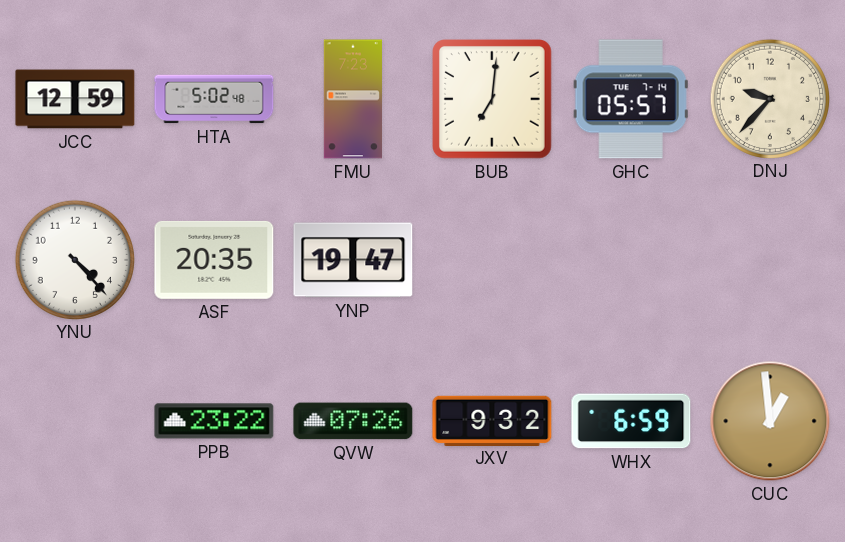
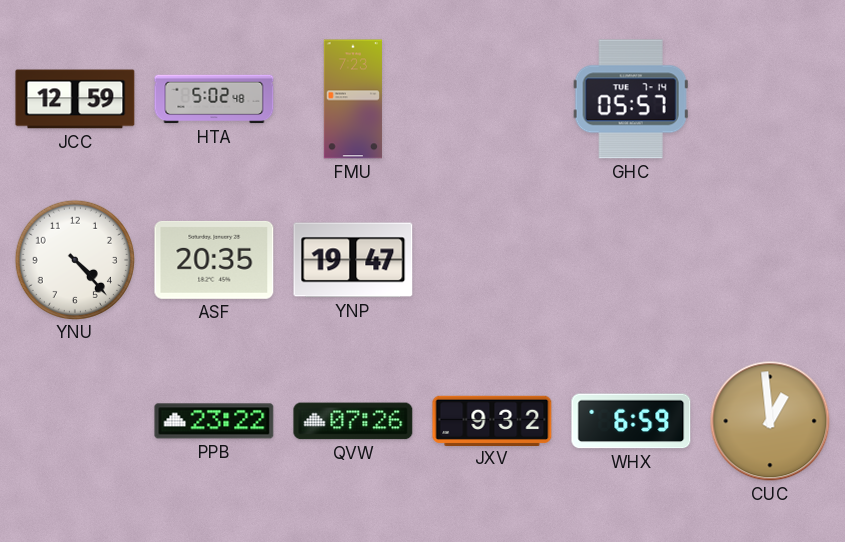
BUB: 7:01 -> none
DNJ: 9:37 -> none
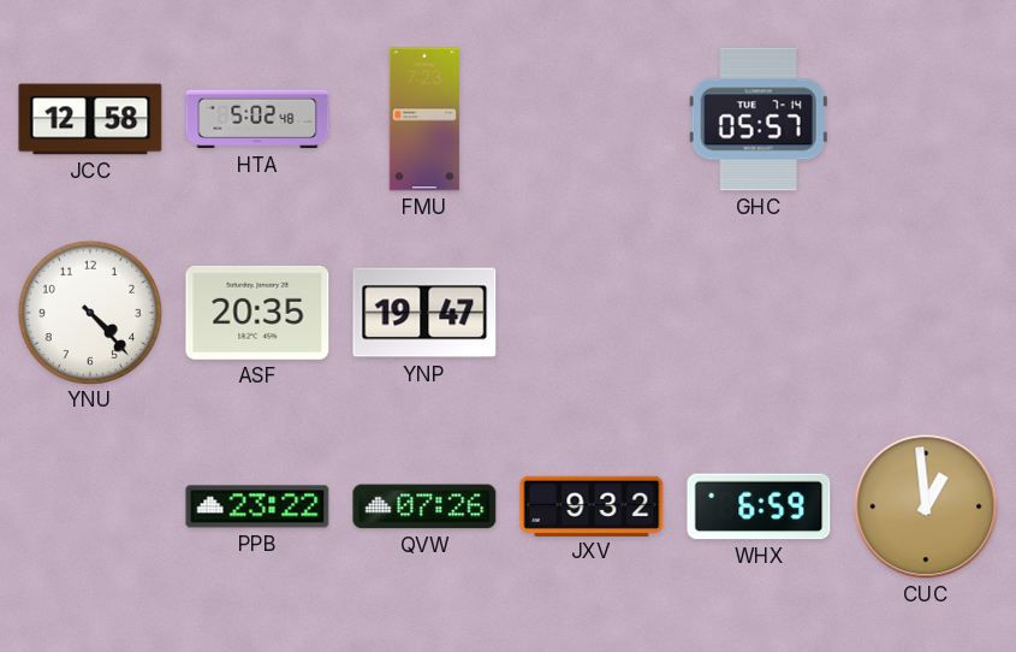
JCC: 12:59 -> 12:58
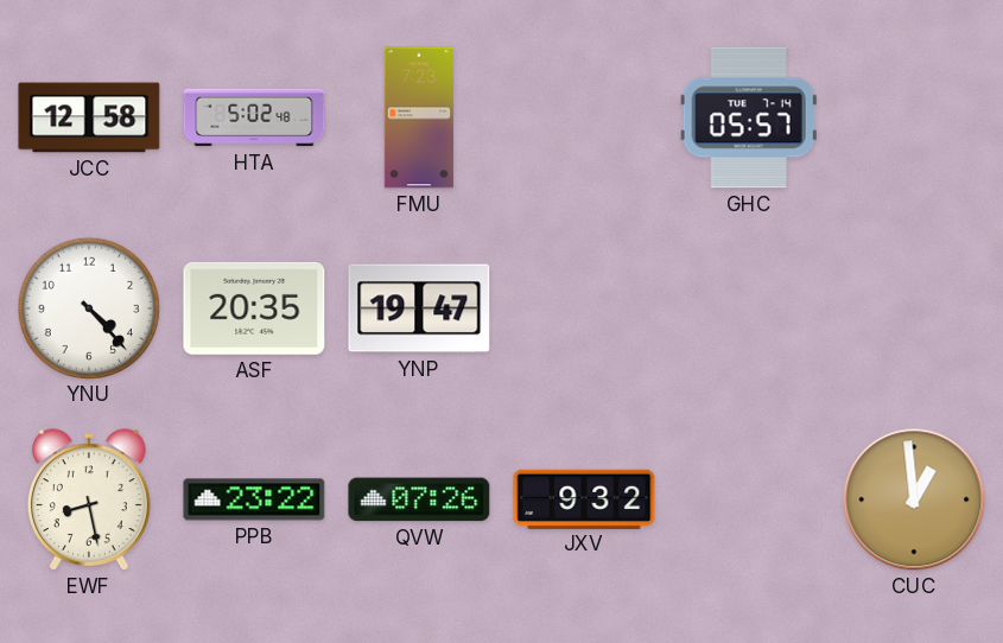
EWF: none -> 8:28
WHX: 6:59 -> none
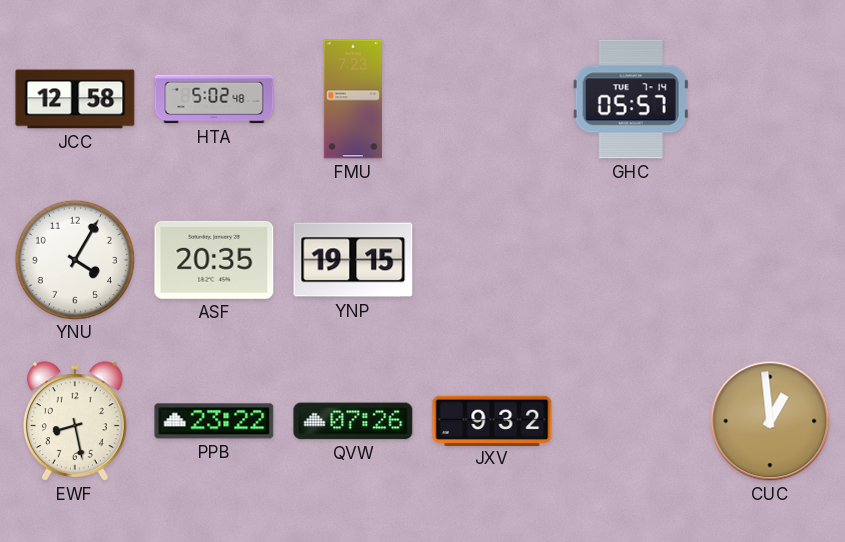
YNU: 4:23 -> 4:05
YNP: 19:47 -> 19:15
